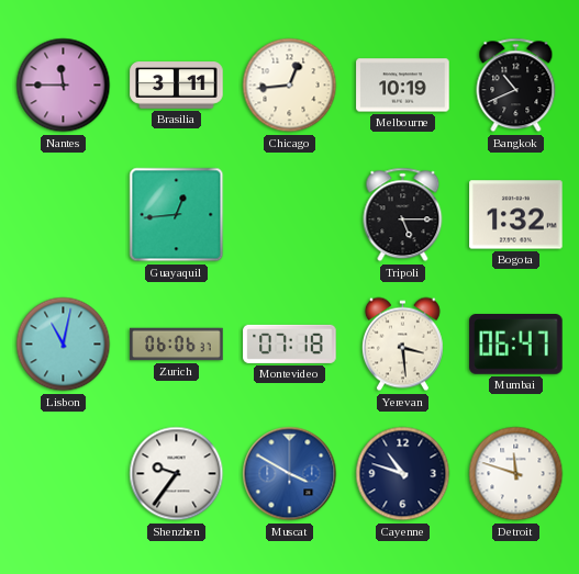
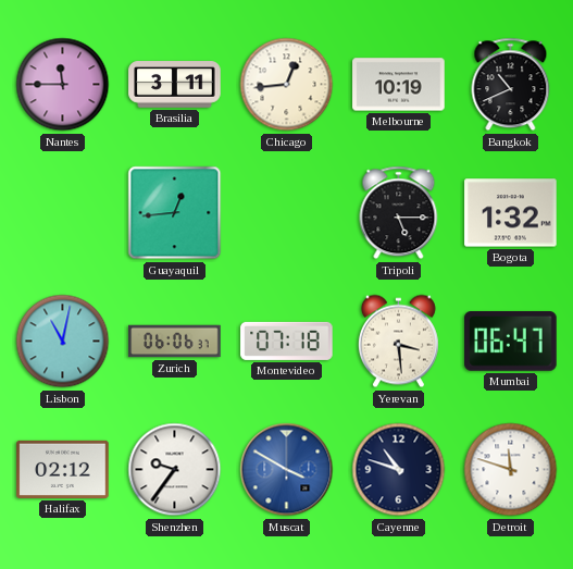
Halifax: none -> 02:12
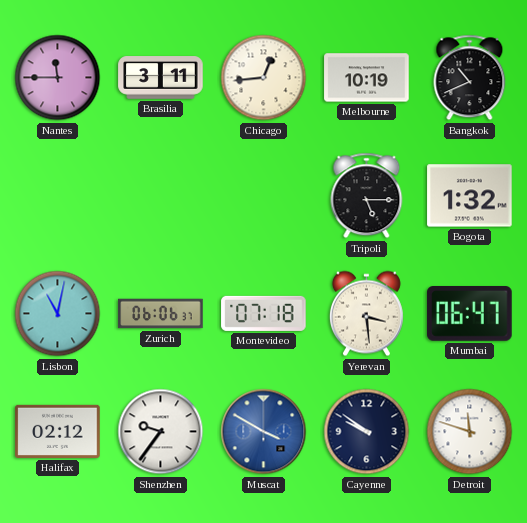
Guayaquil: 12:44 -> none
Cayenne: 10:48 -> 9:51
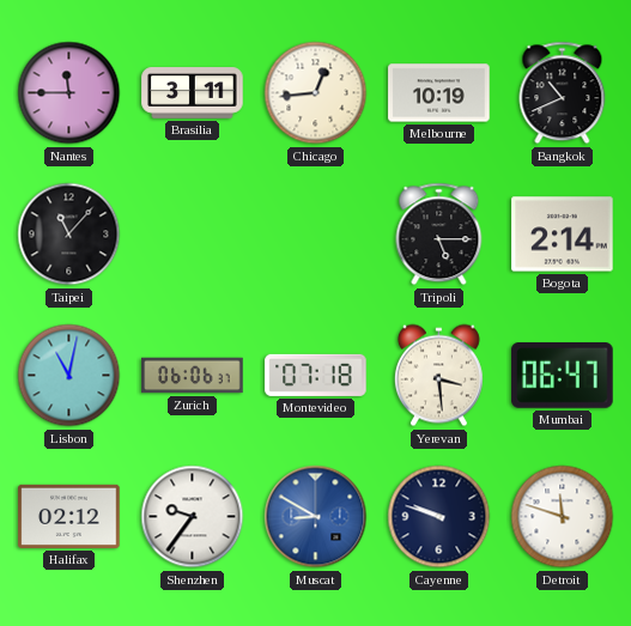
Taipei: none -> 11:07
Bogota: 1:32 -> 2:14
Muscat: 3:50 -> 8:50
Cayenne: 9:51 -> 9:48
